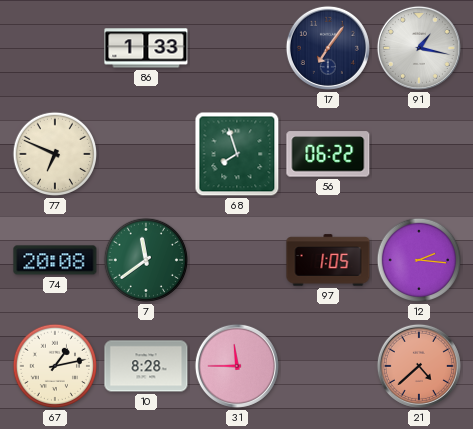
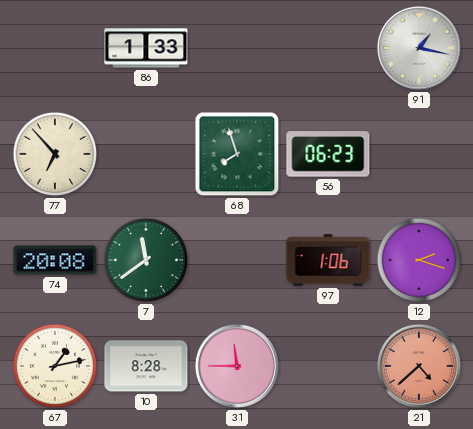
17: 7:06 -> none
77: 6:49 -> 6:53
56: 06:22 -> 06:23
97: 1:05 -> 1:06
12: 2:16 -> 2:18
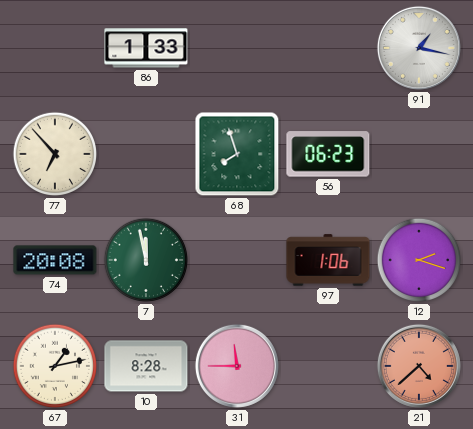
7: 11:39 -> 11:58
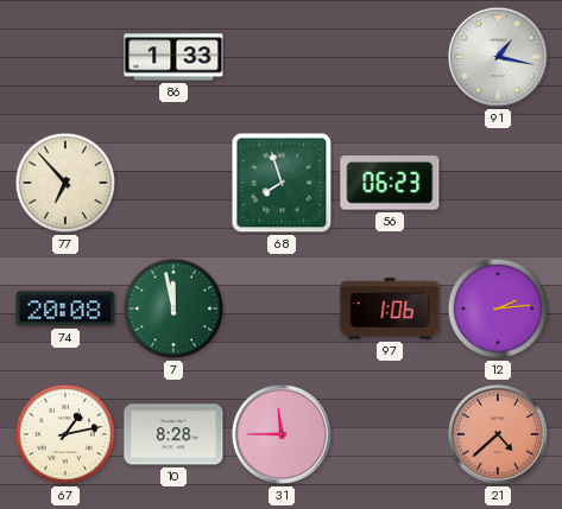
12: 2:18 -> 2:14
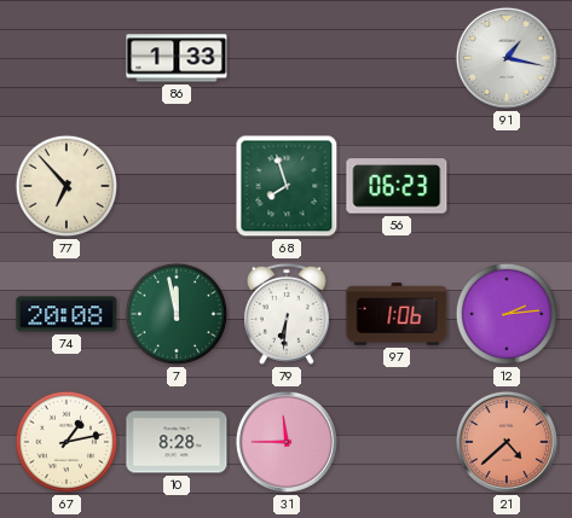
79: none -> 6:31
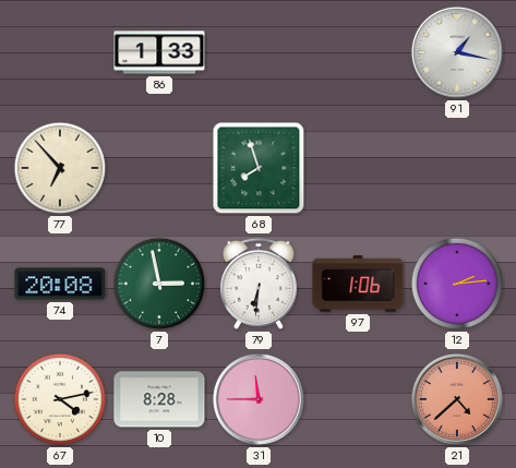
56: 06:23 -> none
7: 11:58 -> 2:58
67: 1:13 -> 4:13
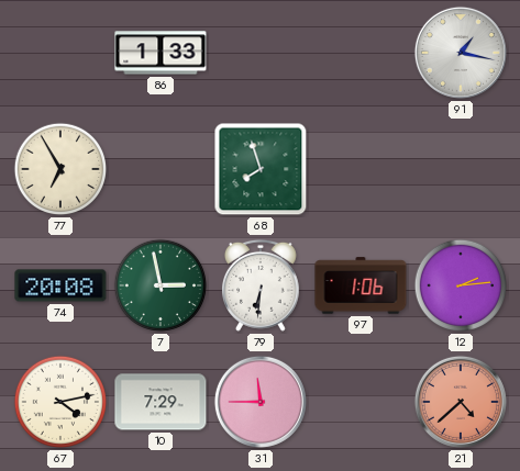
77: 6:53 -> 6:55
10: 8:28 -> 7:29
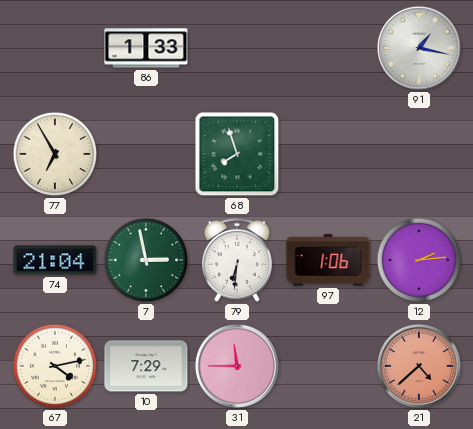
74: 20:08 -> 21:04
